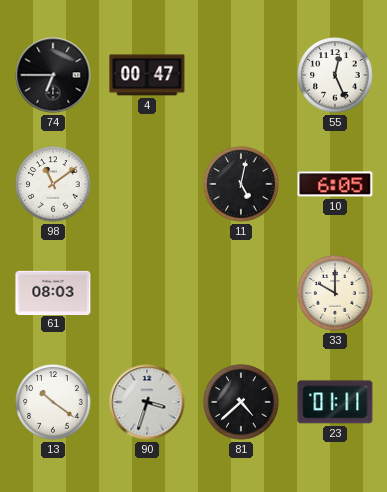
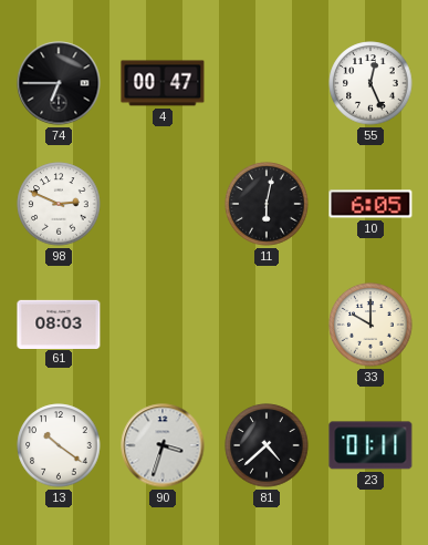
98: 11:09 -> 2:49
11: 5:02 -> 6:02
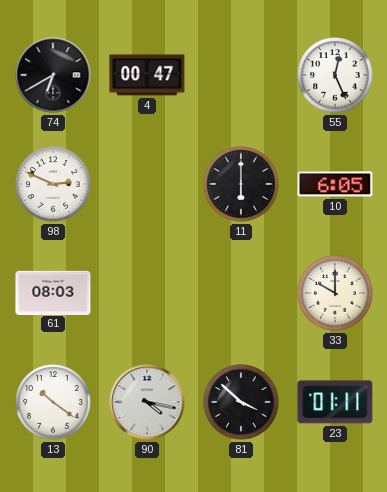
74: 6:45 -> 6:40
11: 6:02 -> 6:00
90: 3:33 -> 4:17
81: 4:38 -> 3:52
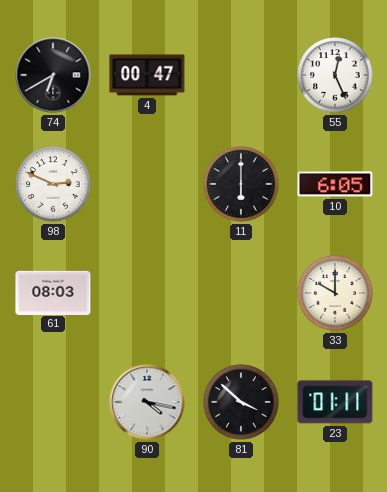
13: 10:21 -> none
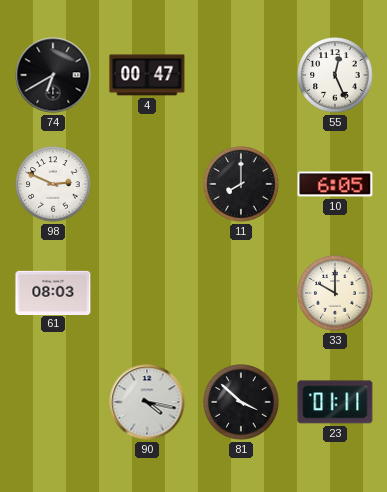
11: 6:00 -> 8:00
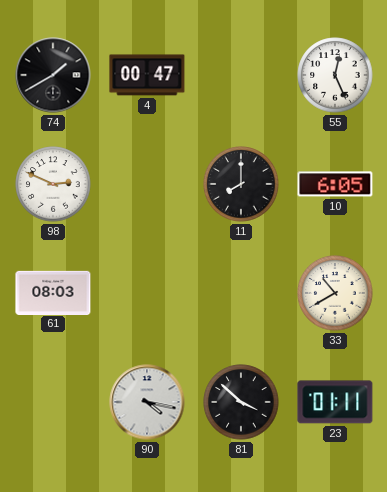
74: 6:40 -> 1:40
33: 10:00 -> 10:40
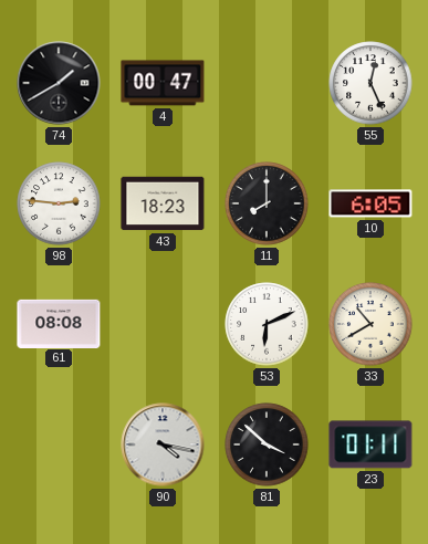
98: 2:49 -> 2:46
43: none -> 18:23
61: 08:03 -> 08:08
53: none -> 6:11
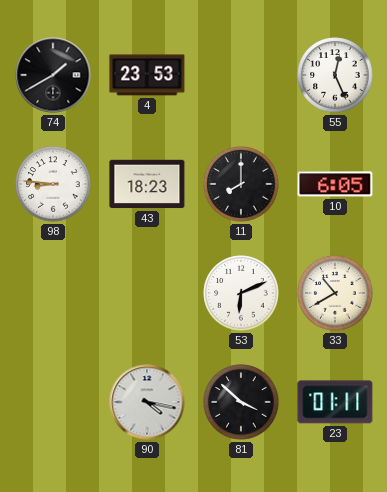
4: 00:47 -> 23:53
98: 2:46 -> 8:46
61: 08:08 -> none
